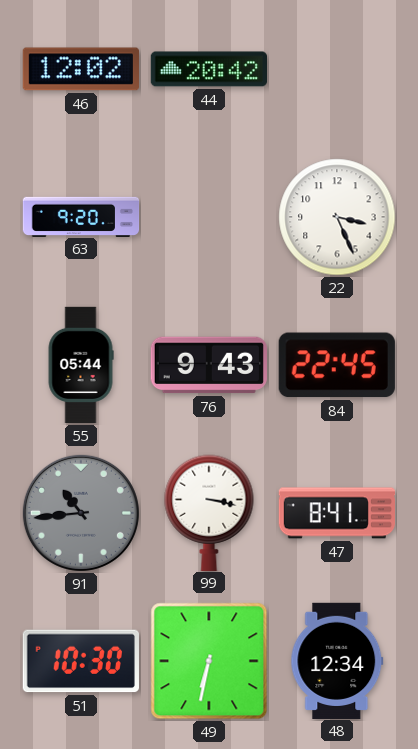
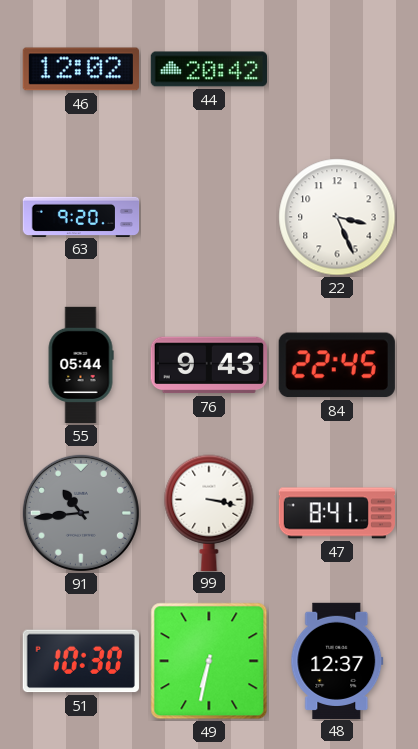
48: 12:34 -> 12:37
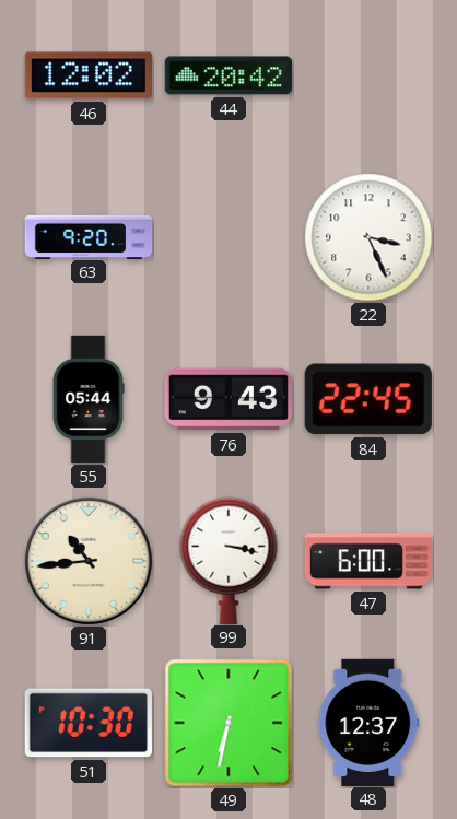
91 dial: grey -> cream
47: 8:41 -> 6:00
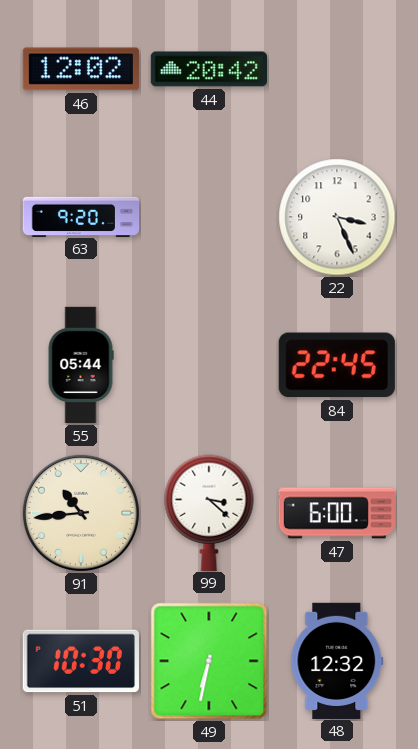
76: 9:43 -> none
99: 3:17 -> 3:22
48: 12:37 -> 12:32
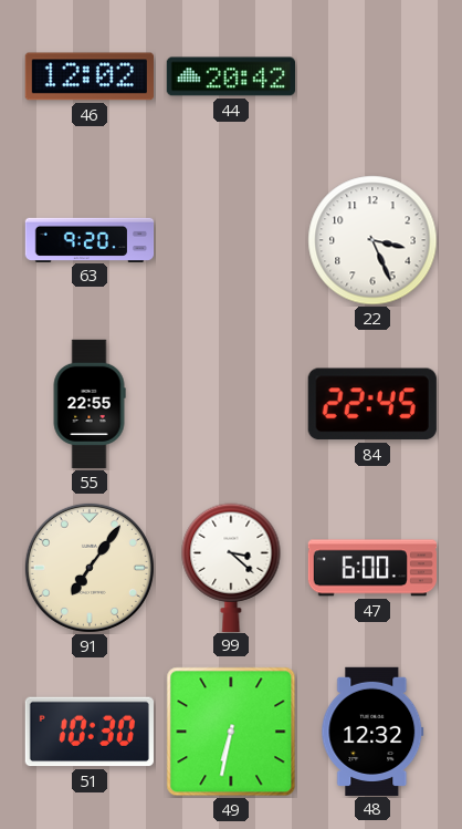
55: 05:44 -> 22:55
91: 10:44 -> 7:06
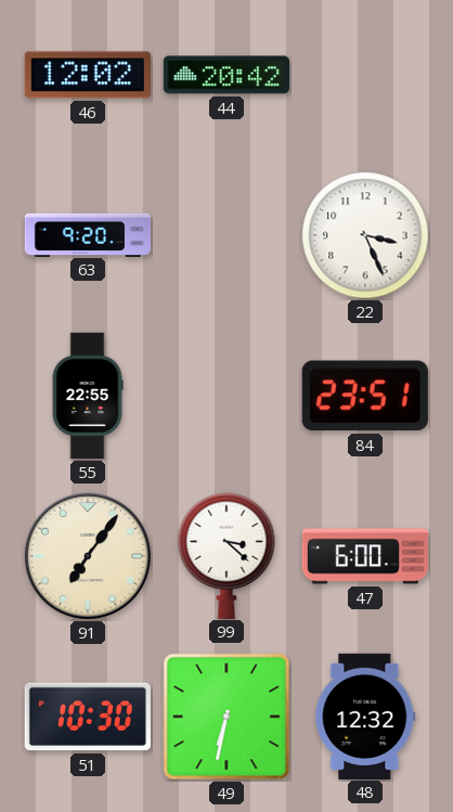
84: 22:45 -> 23:51
